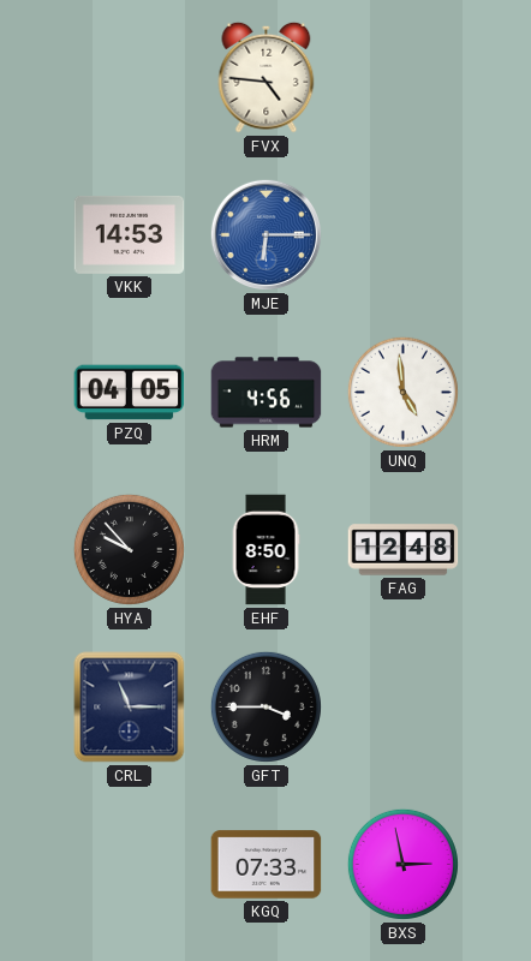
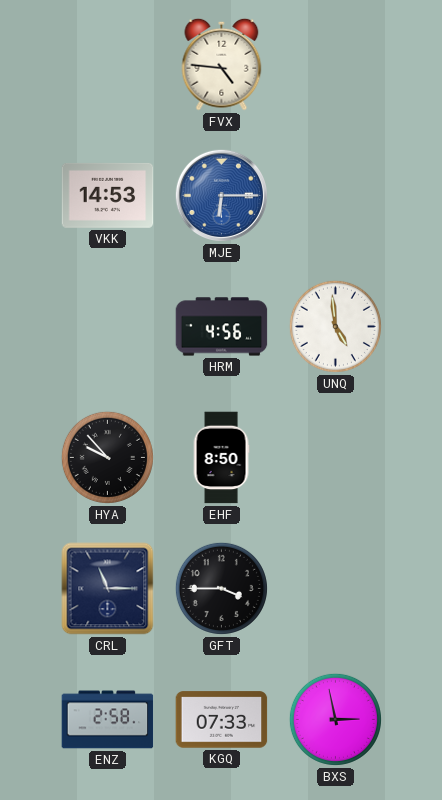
PZQ: 04:05 -> none
FAG: 12:48 -> none
ENZ: none -> 2:58
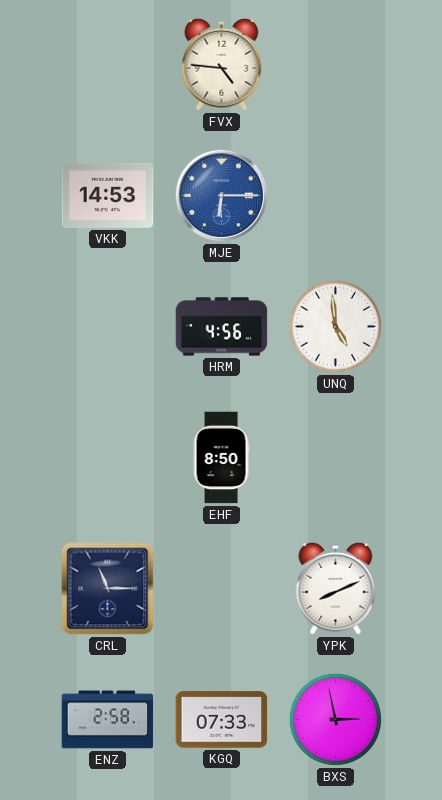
HYA: 9:53 -> none
GFT: 3:45 -> none
YPK: none -> 8:11
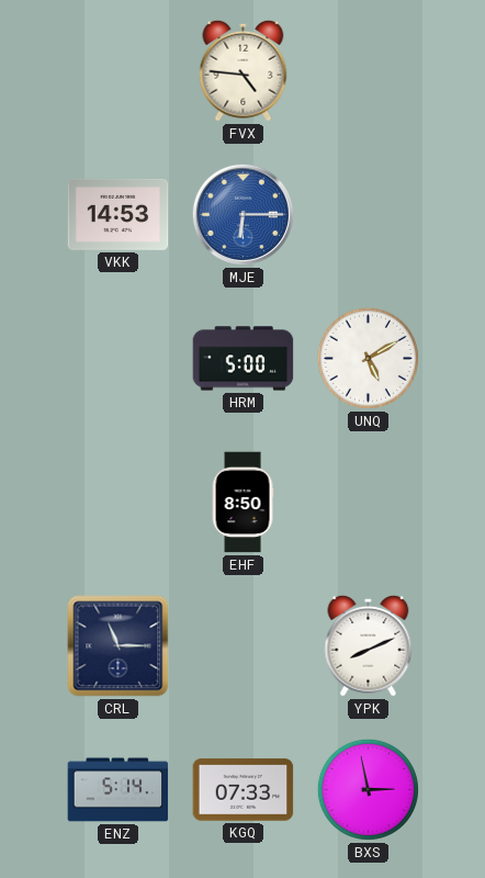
HRM: 4:56 -> 5:00
UNQ: 4:59 -> 5:10
ENZ: 2:58 -> 5:14
